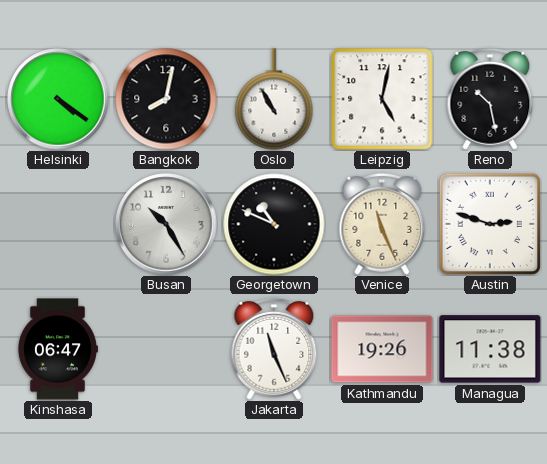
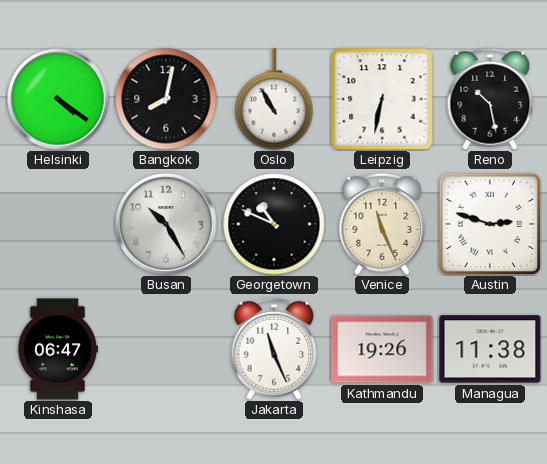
Leipzig: 5:02 -> 6:32
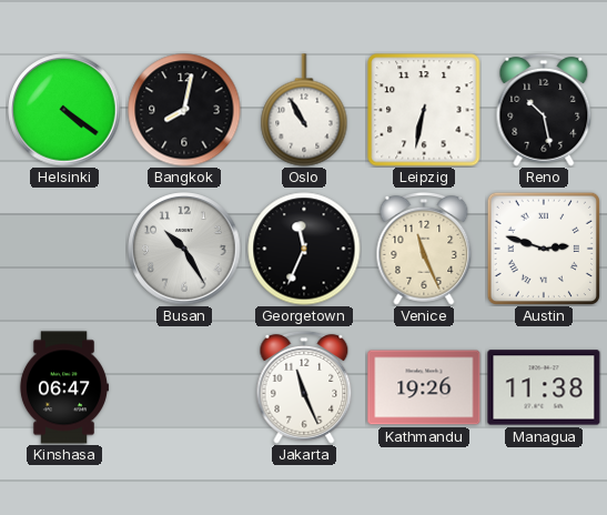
Georgetown: 10:49 -> 11:34
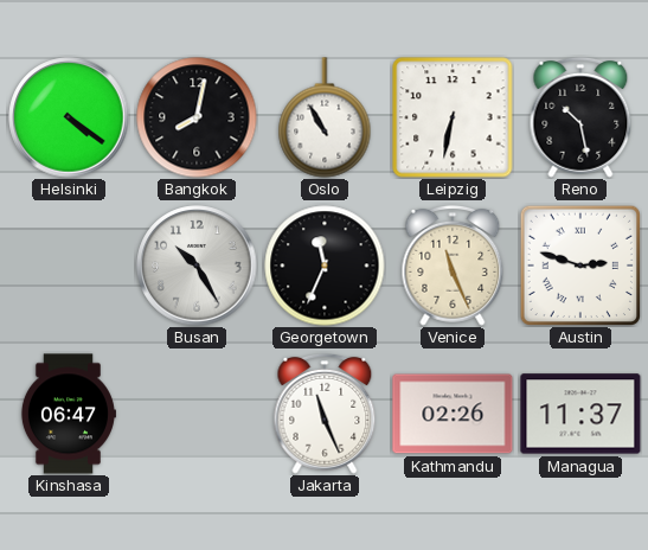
Kathmandu: 19:26 -> 02:26
Managua: 11:38 -> 11:37
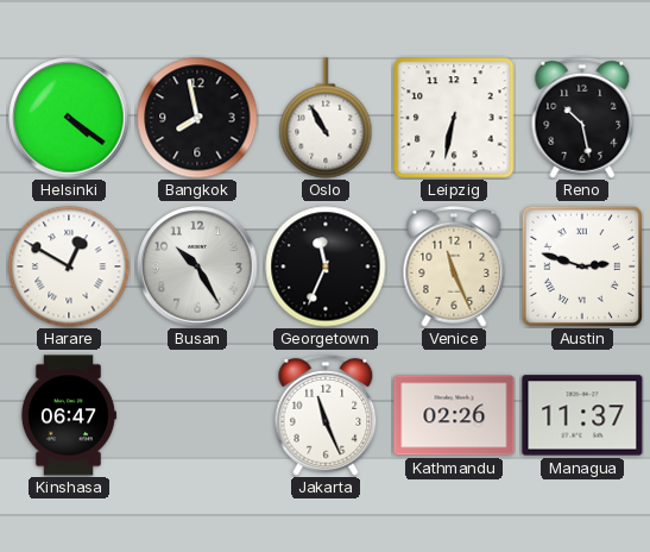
Bangkok: 8:02 -> 7:58
Harare: none -> 12:50
